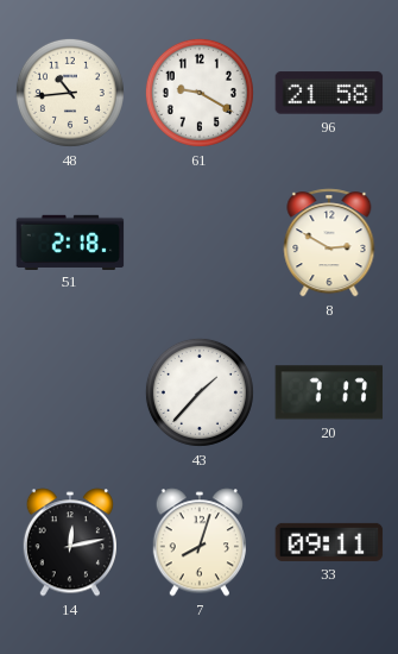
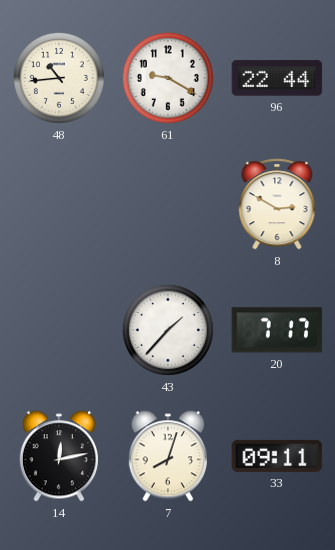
96: 21:58 -> 22:44
51: 2:18 -> none
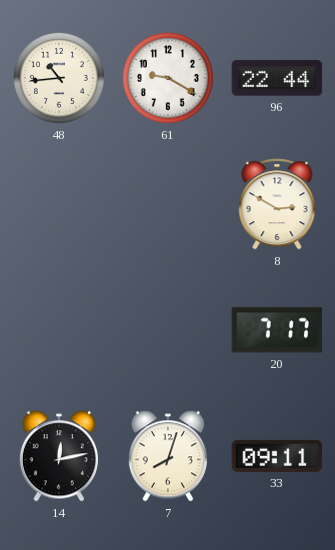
43: 1:37 -> none
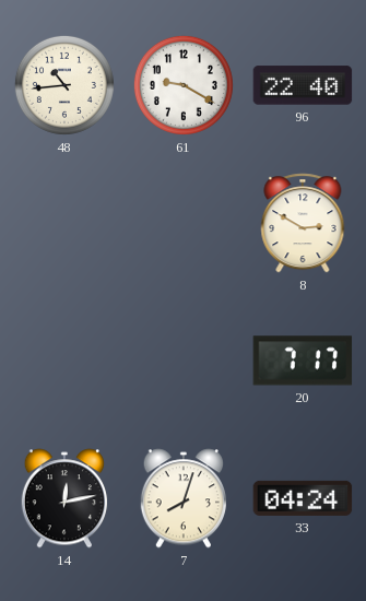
96: 22:44 -> 22:40
33: 09:11 -> 04:24
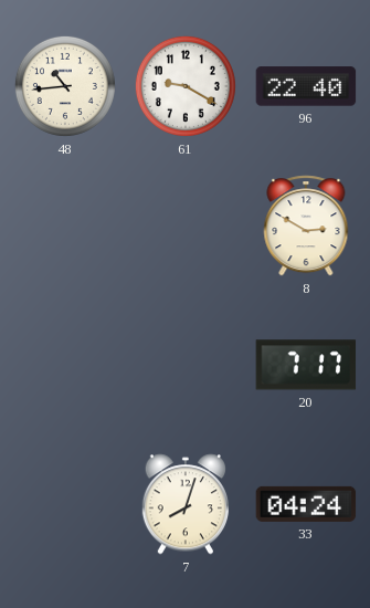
14: 12:13 -> none
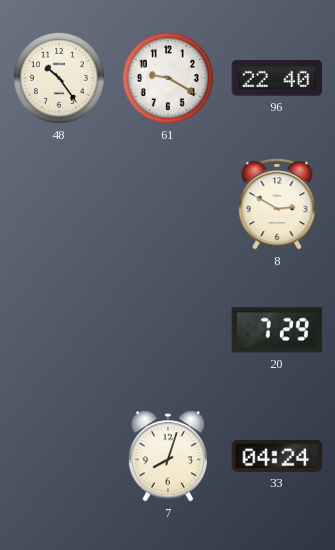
48: 10:44 -> 10:24
20: 7:17 -> 7:29
